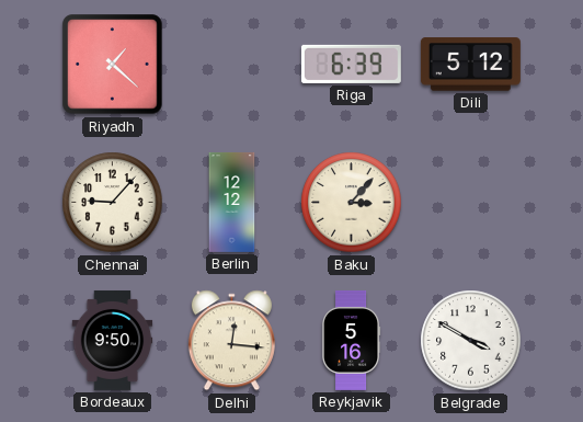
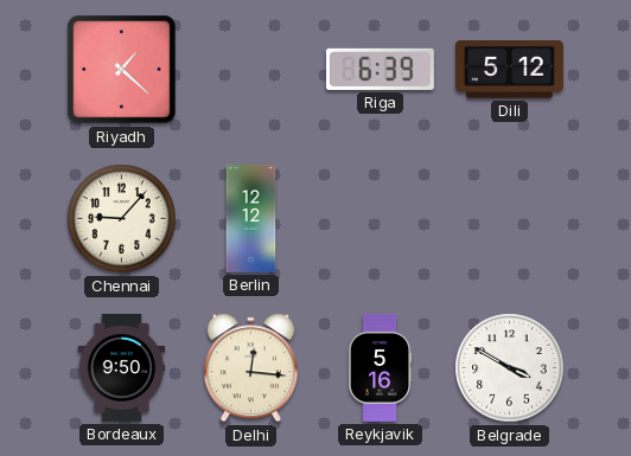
Baku: 3:07 -> none
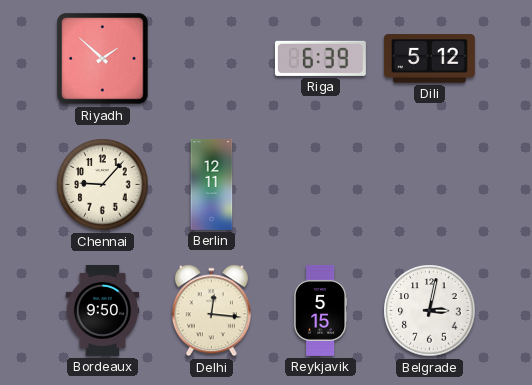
Riyadh: 1:22 -> 1:52
Berlin: 12:12 -> 12:11
Reykjavik: 5:16 -> 5:15
Belgrade: 3:50 -> 3:02
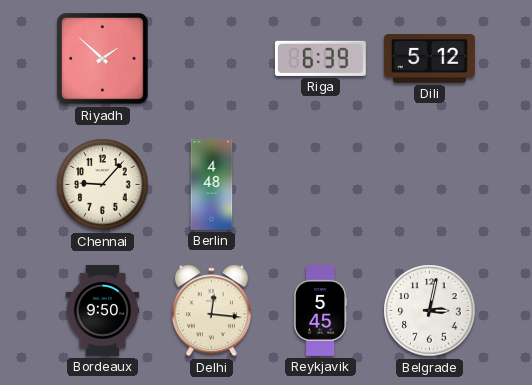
Berlin: 12:11 -> 4:48
Reykjavik: 5:15 -> 5:45
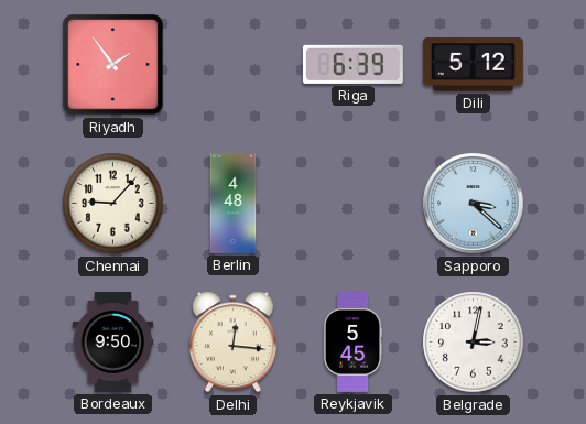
Riyadh: 1:52 -> 1:54
Sapporo: none -> 3:22
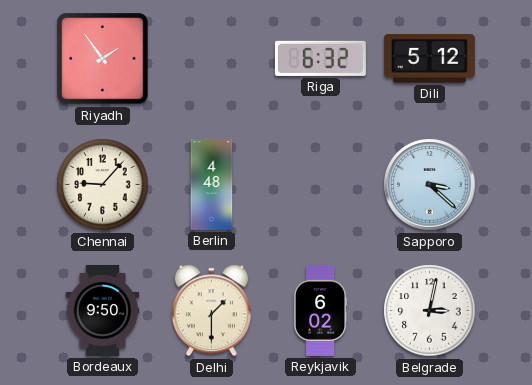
Riga: 6:39 -> 6:32
Delhi: 12:16 -> 1:30
Reykjavik: 5:45 -> 6:02
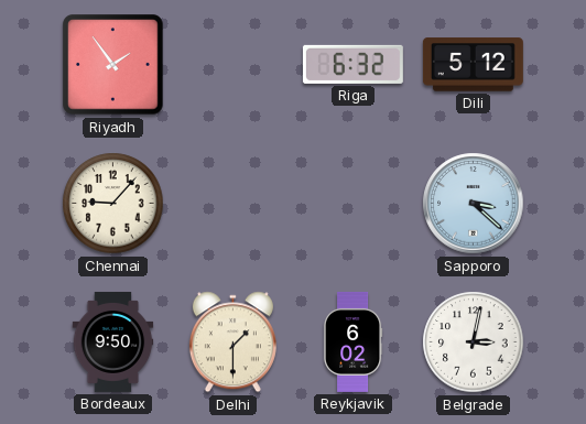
Berlin: 4:48 -> none
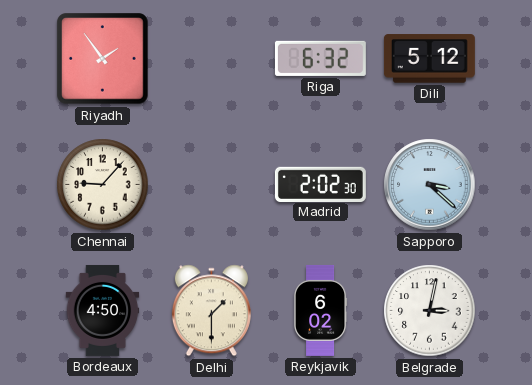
Madrid: none -> 2:02
Bordeaux: 9:50 -> 4:50
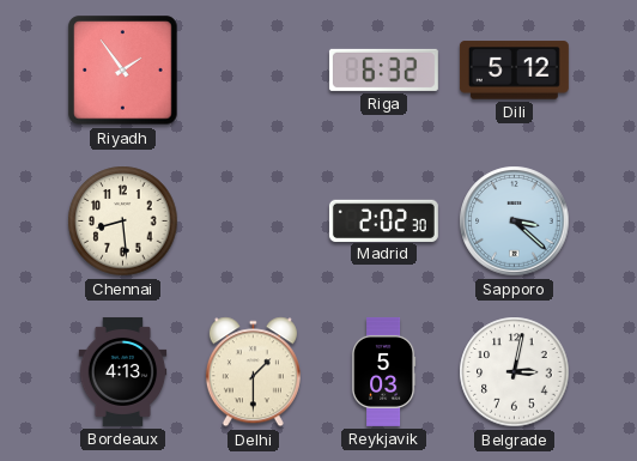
Chennai: 9:07 -> 8:29
Bordeaux: 4:50 -> 4:13
Reykjavik: 6:02 -> 5:03
